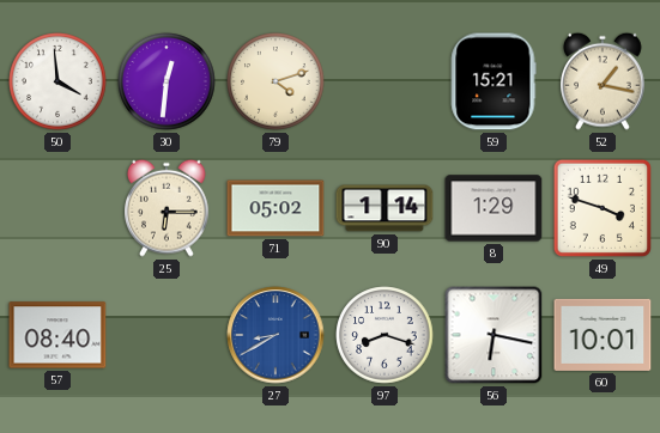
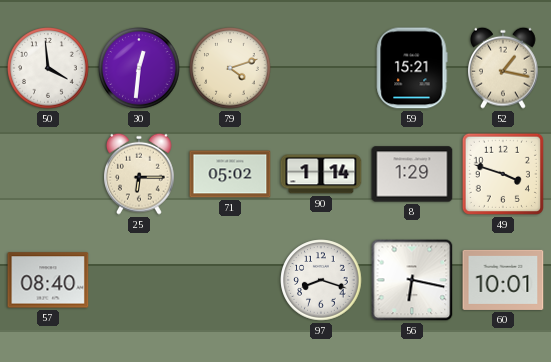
27: 8:40 -> none
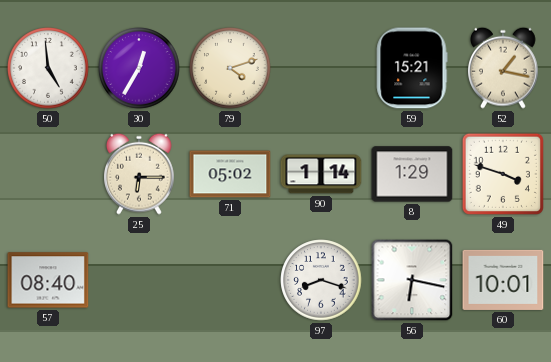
50: 3:59 -> 4:59
30: 12:31 -> 12:35
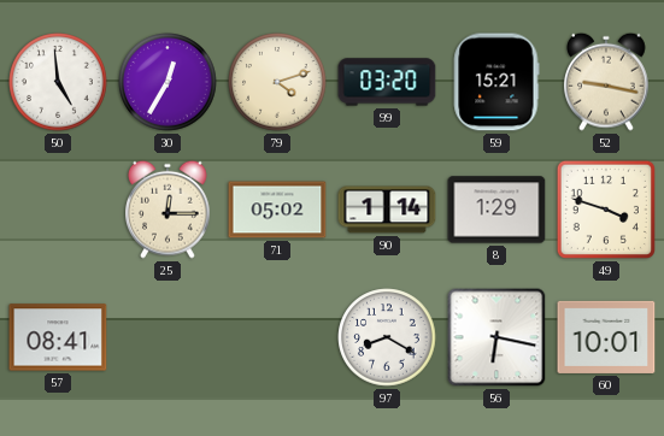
99: none -> 03:20
52: 1:17 -> 9:17
25: 6:15 -> 12:15
57: 08:40 -> 08:41
97: 8:18 -> 8:20
